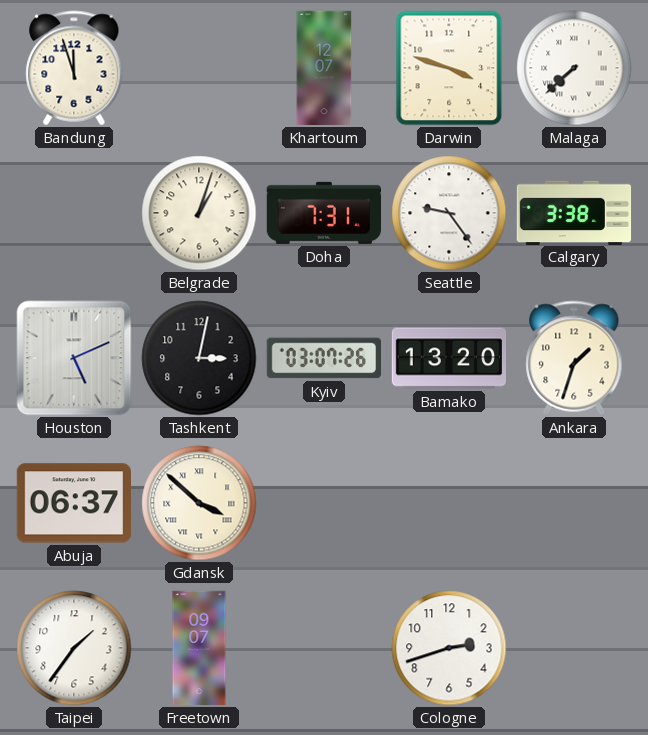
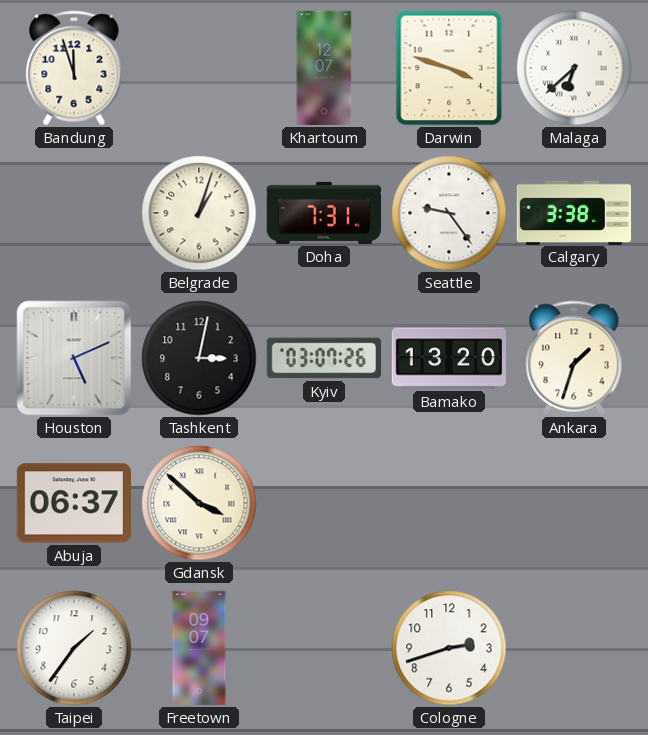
Malaga: 7:38 -> 6:38
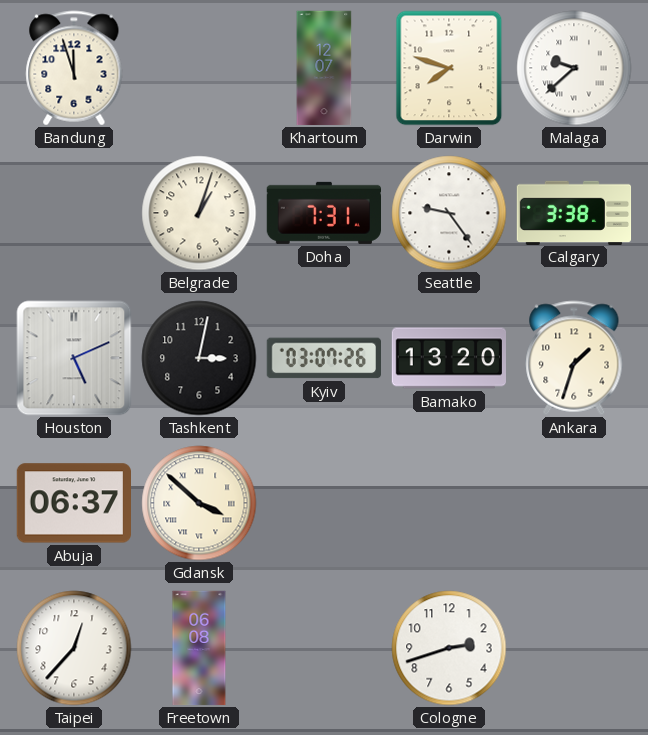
Darwin: 3:48 -> 7:48
Malaga: 6:38 -> 9:38
Taipei: 1:36 -> 12:37
Freetown: 09:07 -> 06:08
